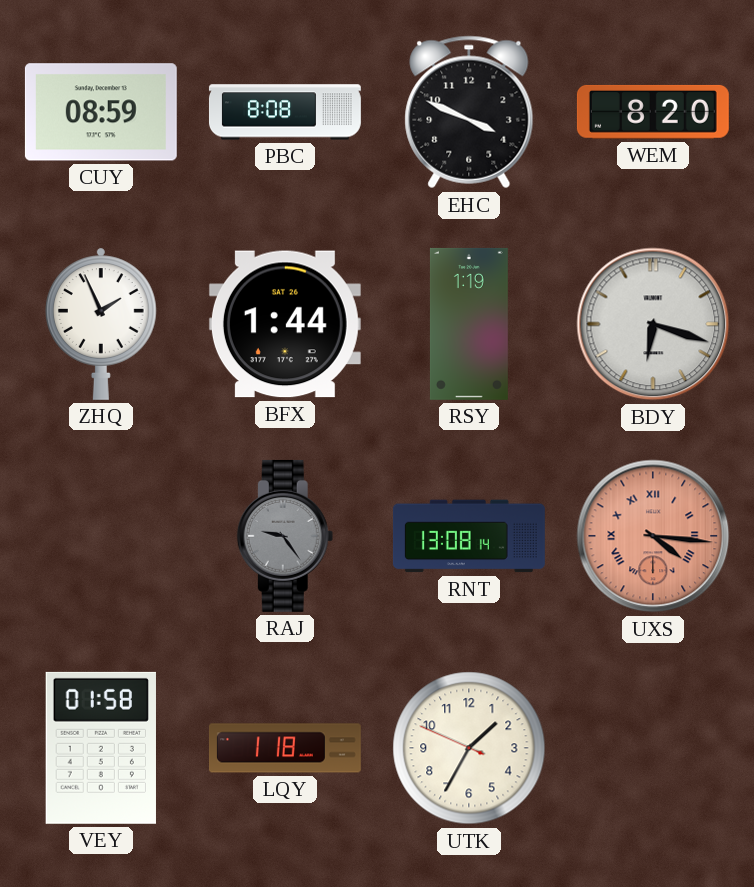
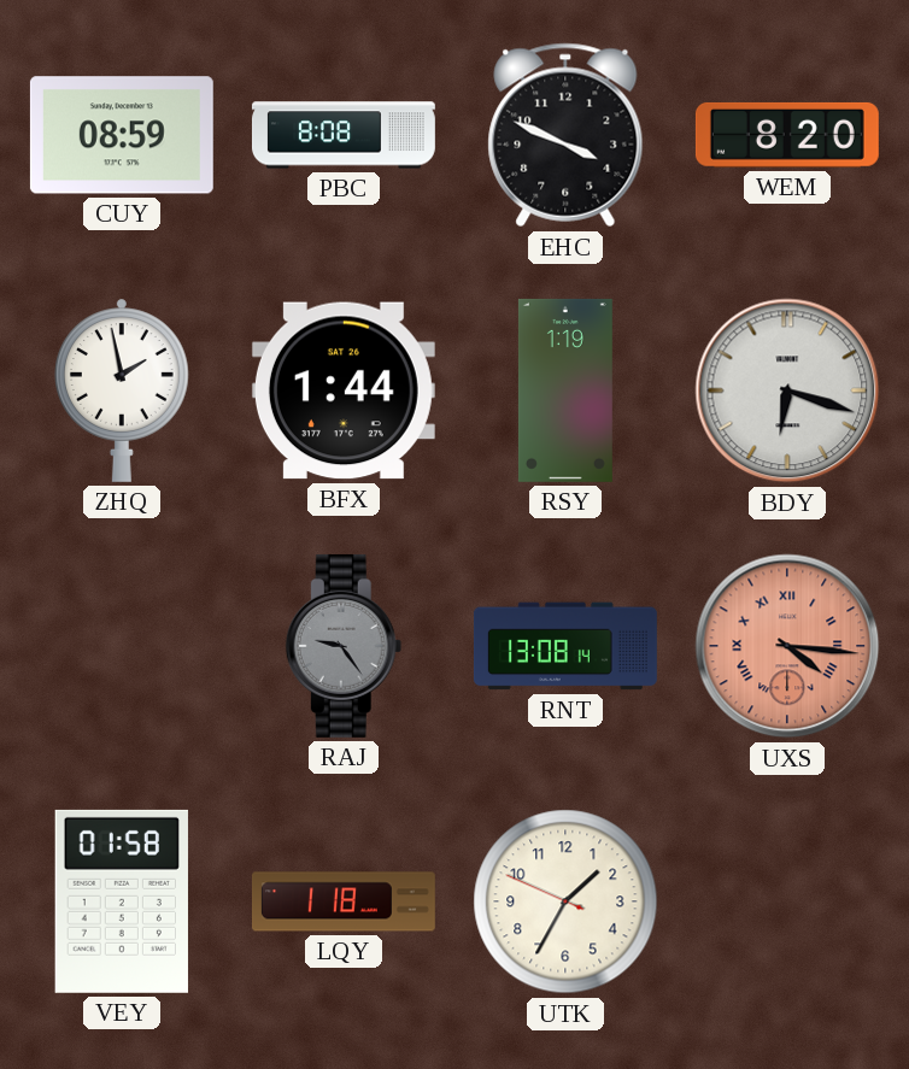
ZHQ: 1:56 -> 1:58
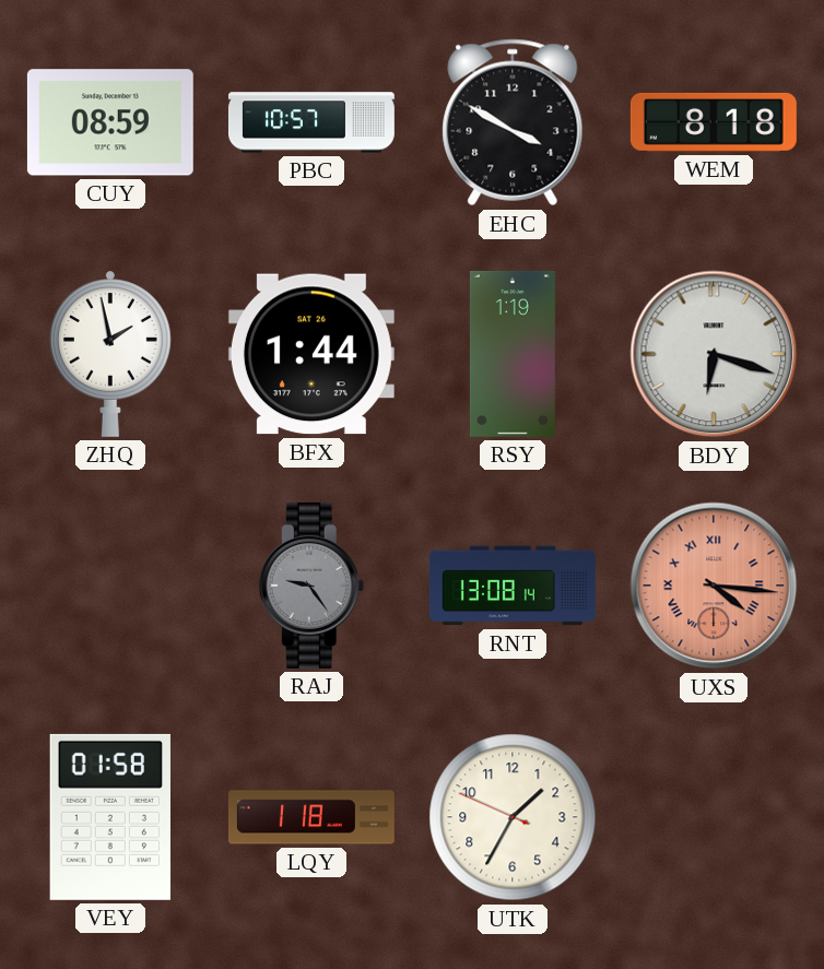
PBC: 8:08 -> 10:57
EHC: 3:49 -> 3:50
WEM: 8:20 -> 8:18
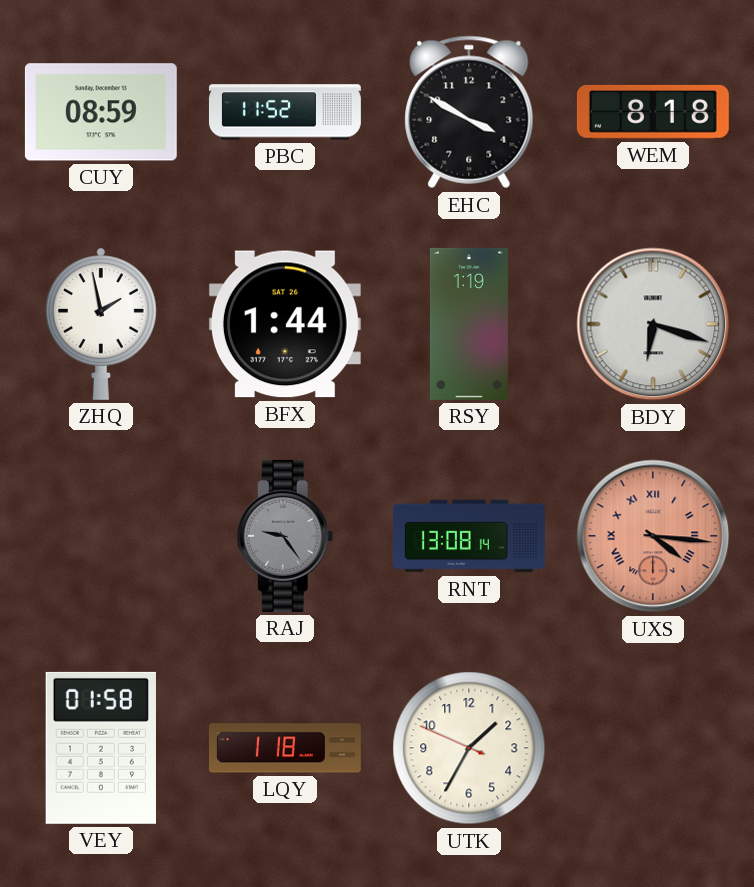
PBC: 10:57 -> 11:52
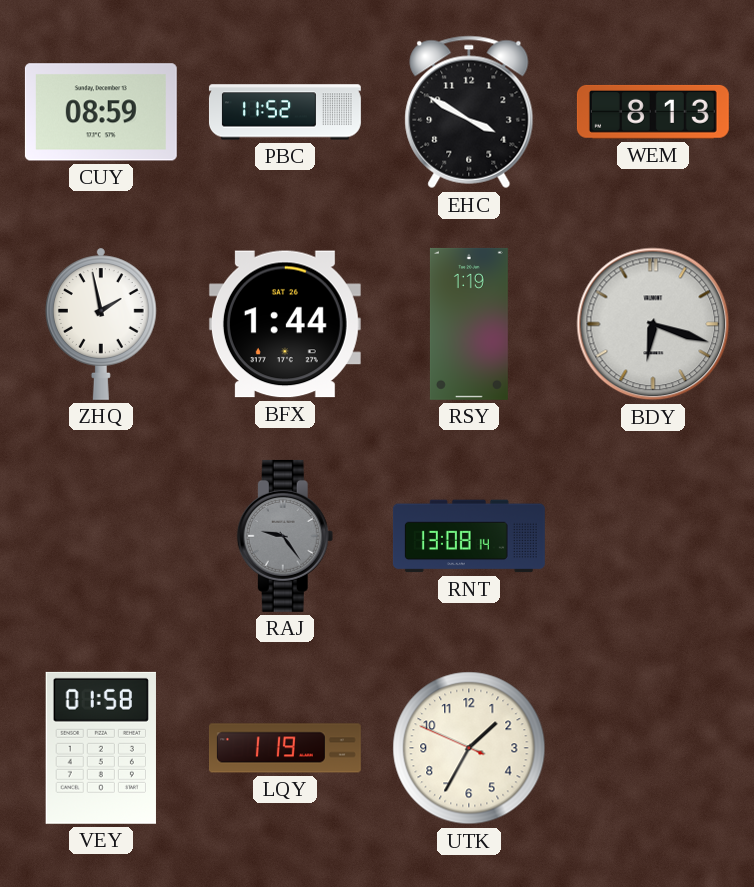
WEM: 8:18 -> 8:13
UXS: 4:16 -> none
LQY: 1:18 -> 1:19
